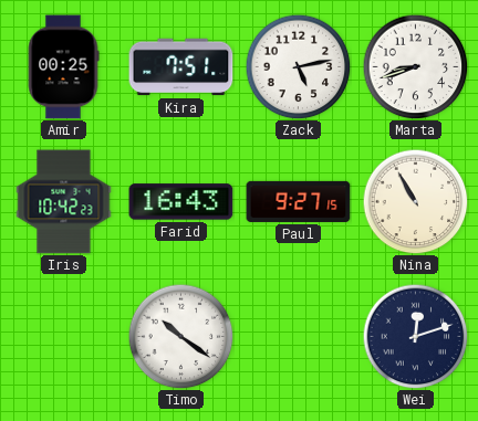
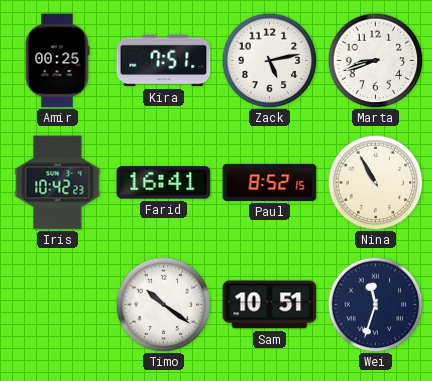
Farid: 16:43 -> 16:41
Paul: 9:27 -> 8:52
Sam: none -> 10:51
Wei: 12:12 -> 11:33
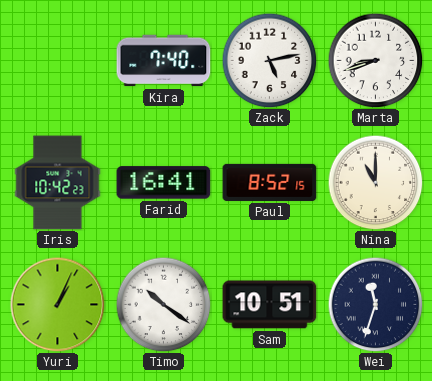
Amir: 00:25 -> none
Kira: 7:51 -> 7:40
Nina: 10:55 -> 11:00
Yuri: none -> 1:04
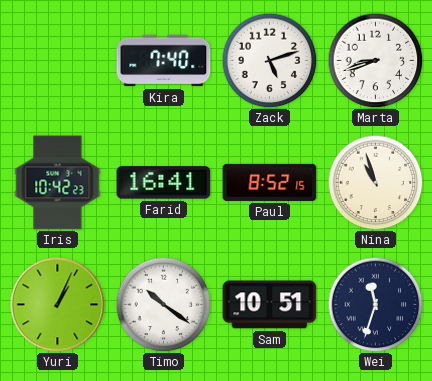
Zack: 5:13 -> 5:12
Nina: 11:00 -> 10:57
